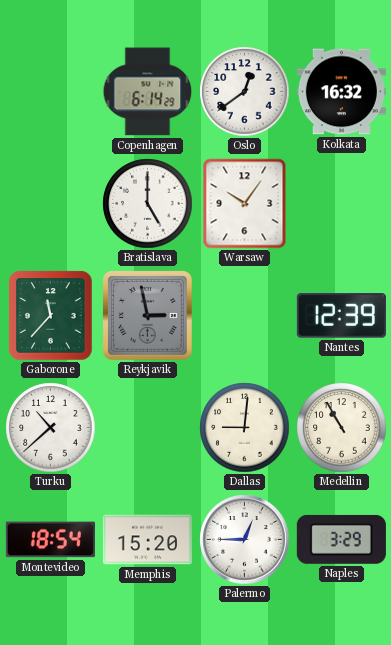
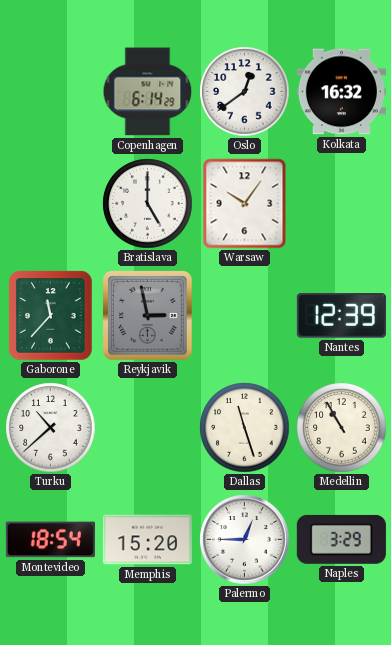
Dallas: 9:01 -> 11:27
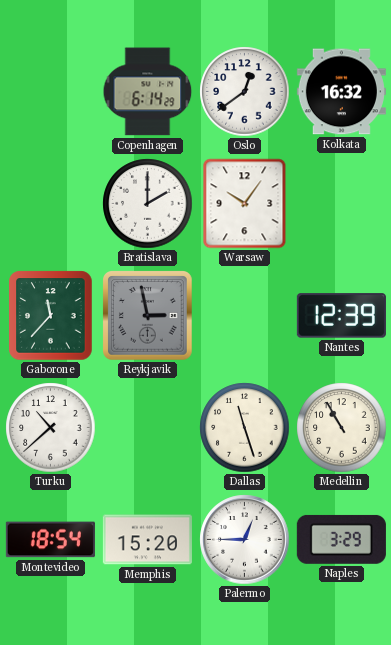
Bratislava: 5:00 -> 2:00
